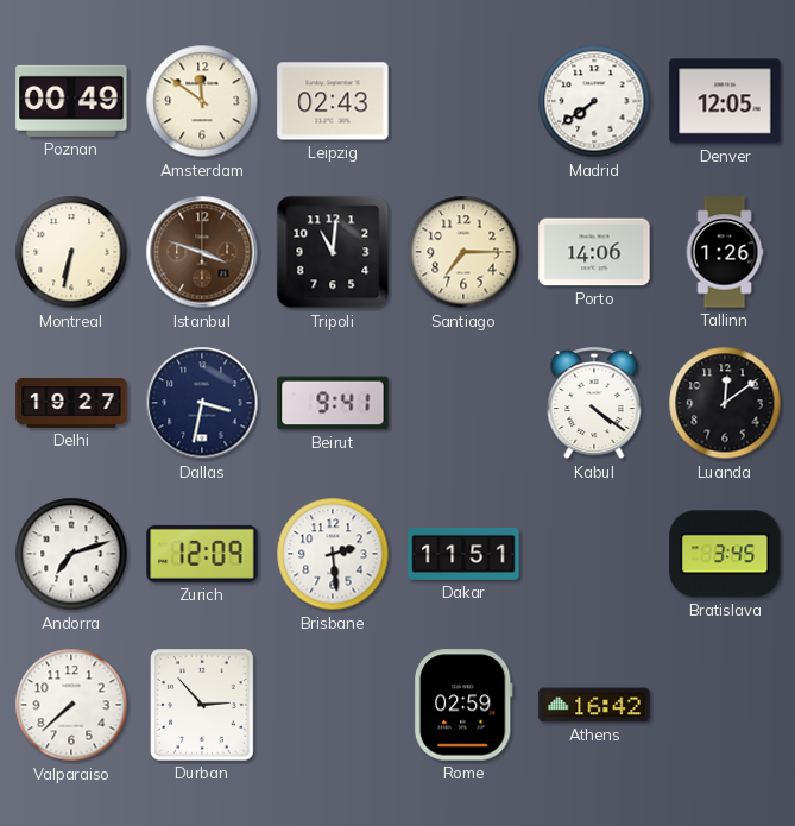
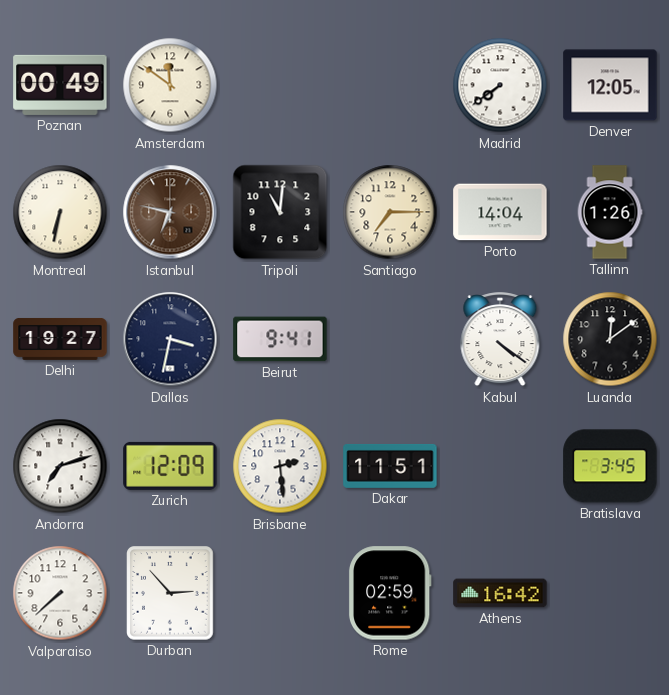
Leipzig: 02:43 -> none
Istanbul: 3:48 -> 6:47
Porto: 14:06 -> 14:04
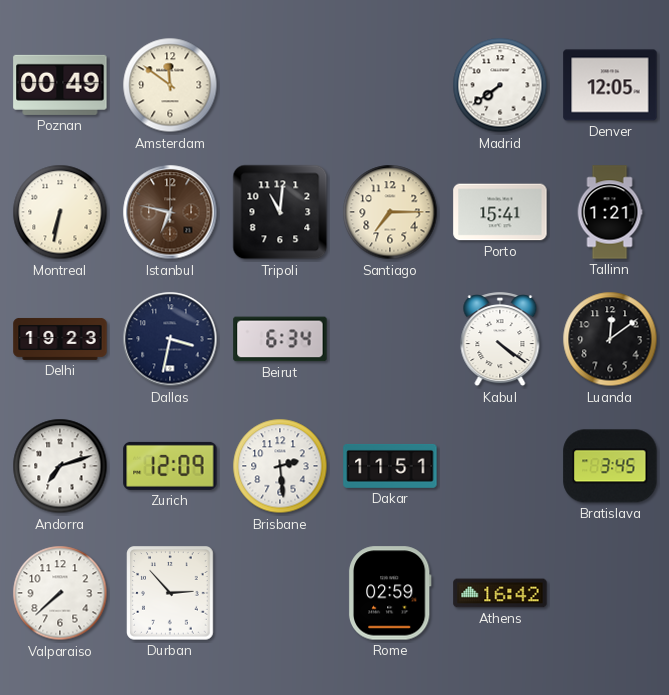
Porto: 14:04 -> 15:41
Tallinn: 1:26 -> 1:21
Delhi: 19:27 -> 19:23
Beirut: 9:41 -> 6:34
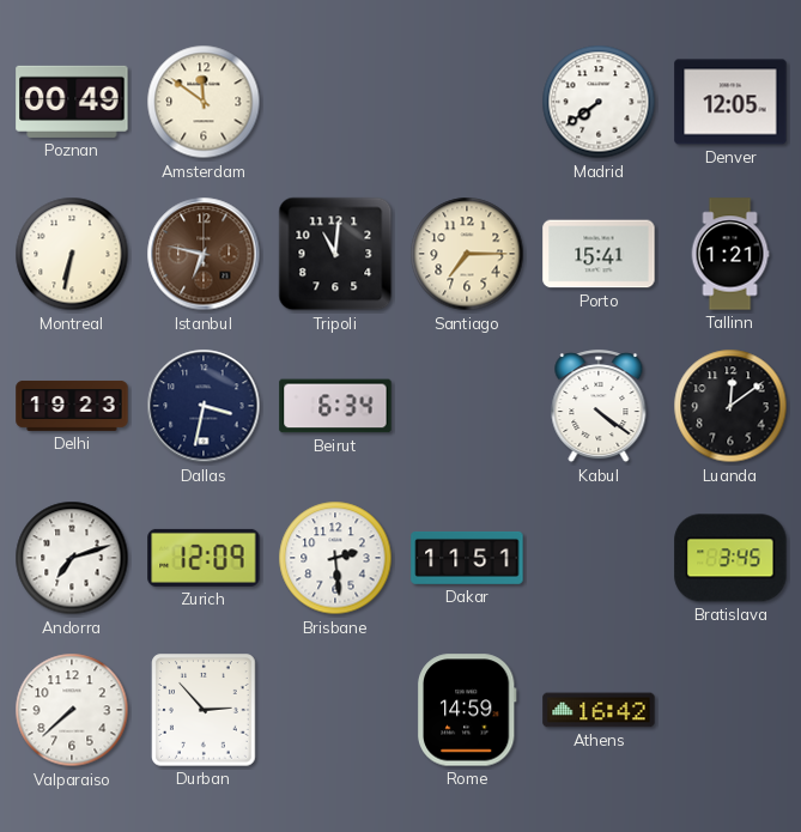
Rome: 02:59 -> 14:59
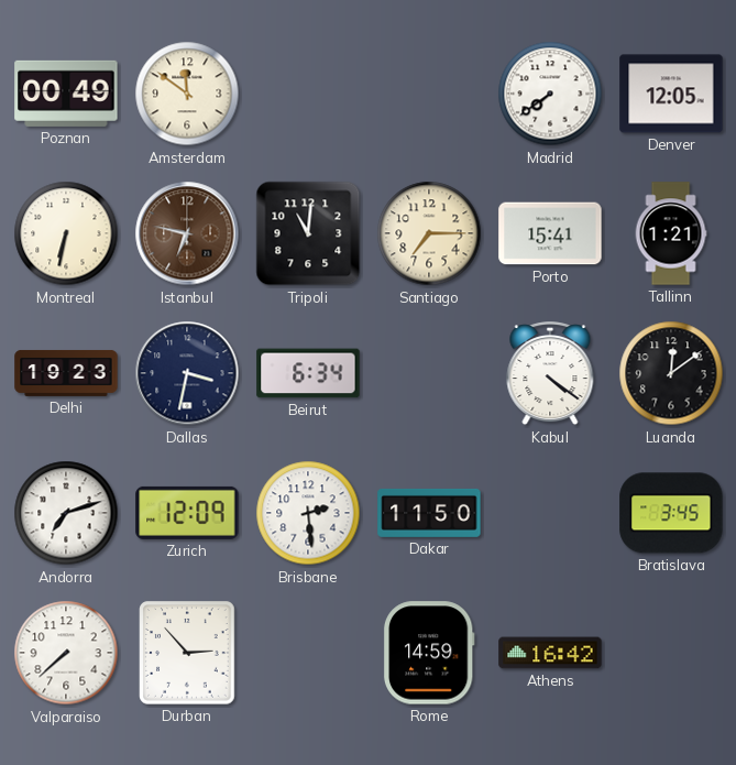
Dakar: 11:51 -> 11:50
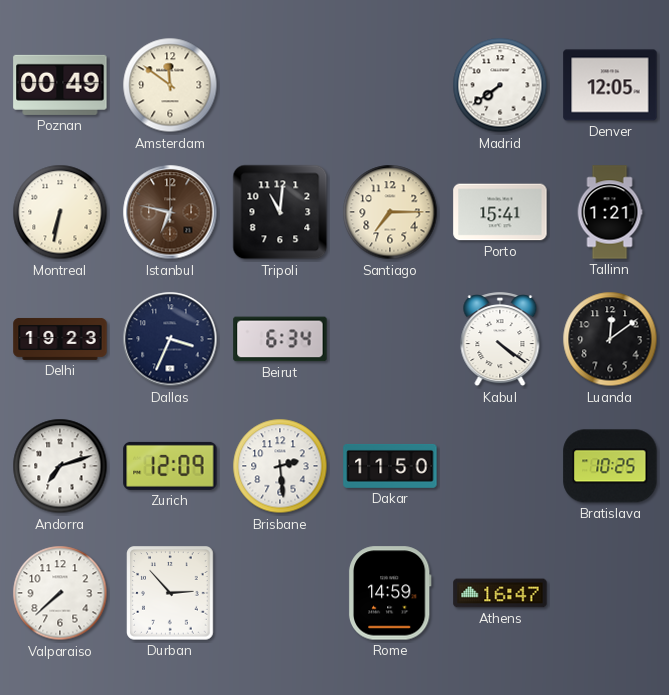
Dallas: 3:32 -> 3:34
Bratislava: 3:45 -> 10:25
Athens: 16:42 -> 16:47
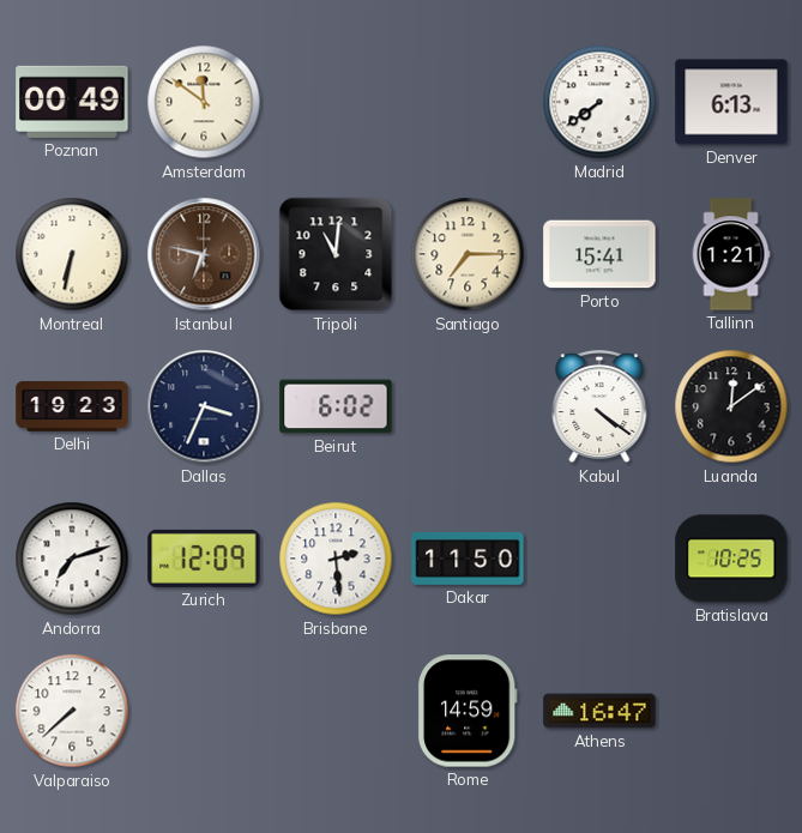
Denver: 12:05 -> 6:13
Beirut: 6:34 -> 6:02
Durban: 2:53 -> none
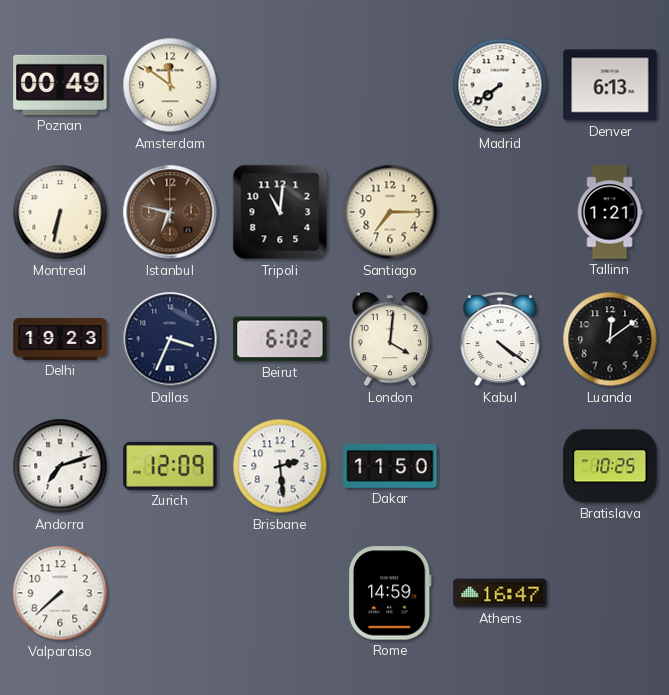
Porto: 15:41 -> none
London: none -> 4:01
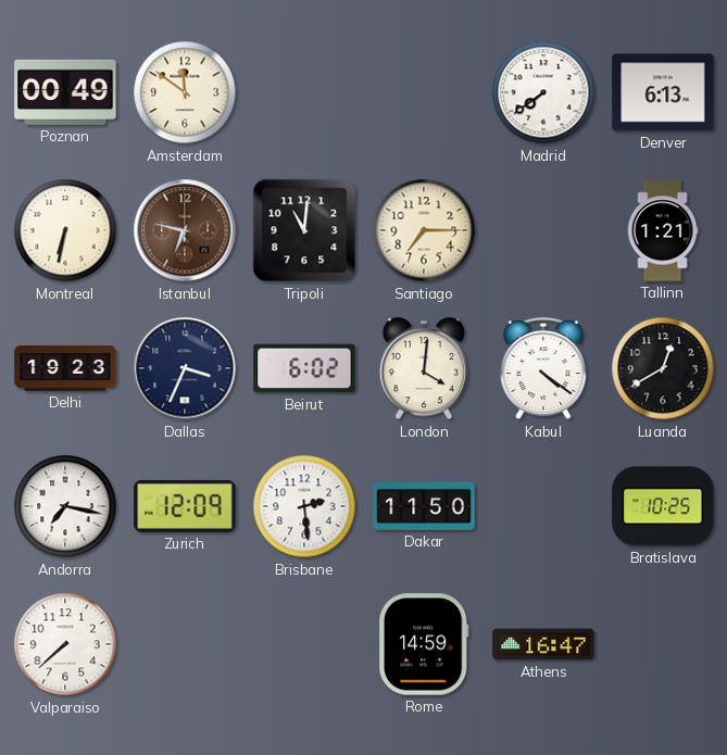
Luanda: 12:09 -> 12:40
Andorra: 7:12 -> 7:17
